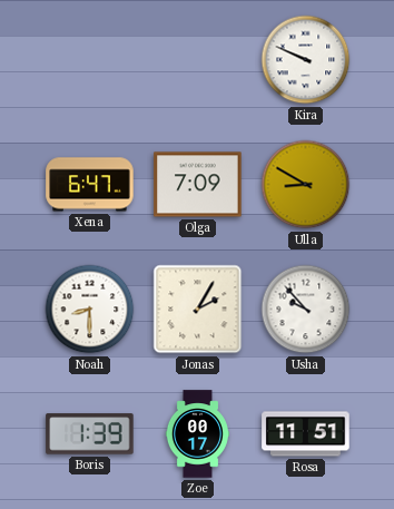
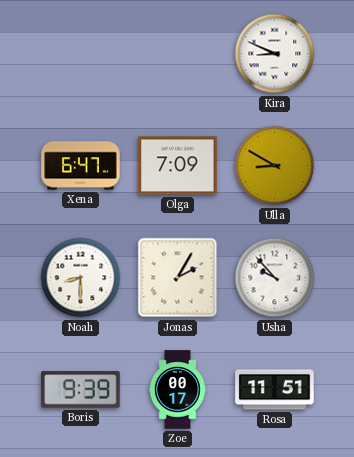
Kira: 9:49 -> 8:49
Boris: 1:39 -> 9:39
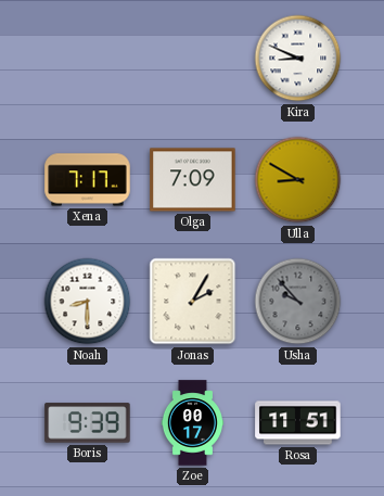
Xena: 6:47 -> 7:17
Usha dial: white -> grey
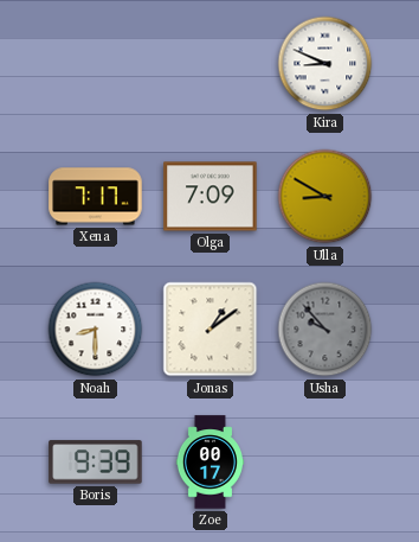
Jonas: 2:05 -> 1:09
Rosa: 11:51 -> none
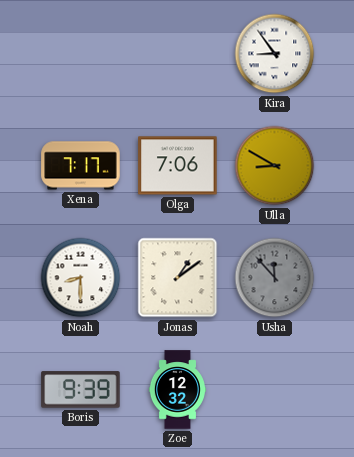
Kira: 8:49 -> 8:54
Olga: 7:09 -> 7:06
Usha: 9:53 -> 11:53
Zoe: 00:17 -> 12:32
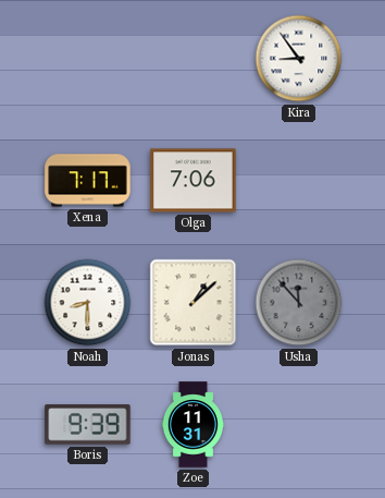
Ulla: 8:50 -> none
Jonas: 1:09 -> 1:08
Zoe: 12:32 -> 11:31
